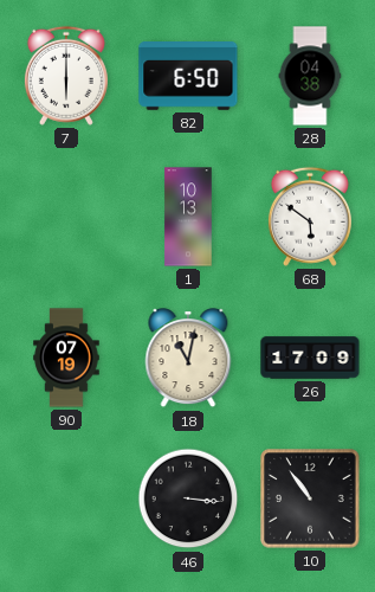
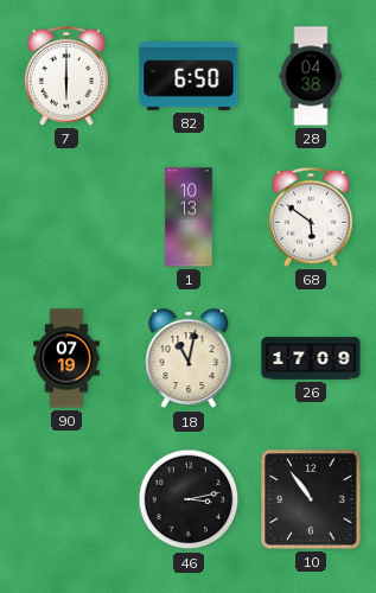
46: 3:16 -> 3:13
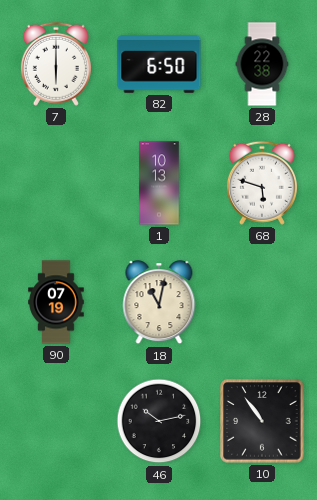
28: 04:38 -> 22:38
68: 5:51 -> 5:48
26: 17:09 -> none
46: 3:13 -> 10:13
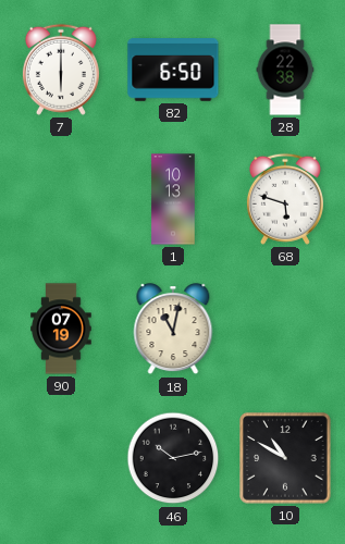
10: 10:54 -> 10:50
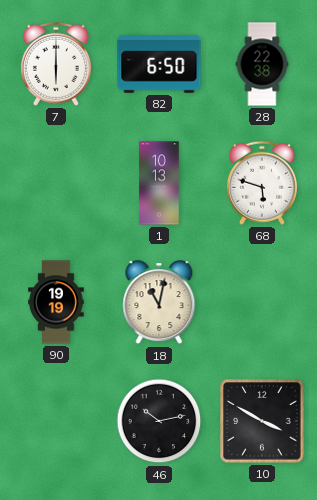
90: 07:19 -> 19:19
10: 10:50 -> 3:50
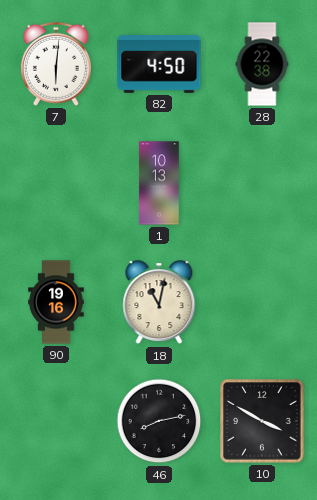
7: 6:00 -> 6:01
82: 6:50 -> 4:50
68: 5:48 -> none
90: 19:19 -> 19:16
46: 10:13 -> 8:13
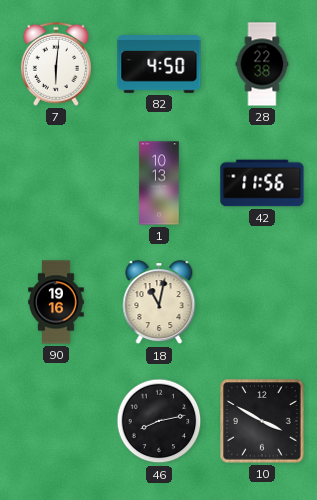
42: none -> 11:56
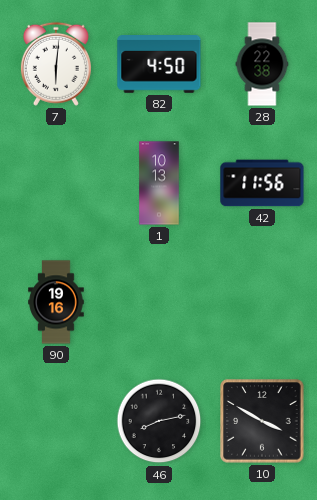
18: 11:02 -> none
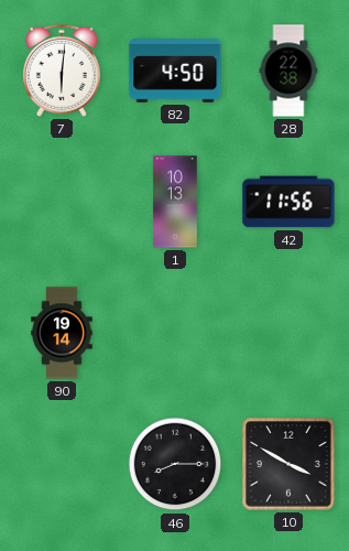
90: 19:16 -> 19:14
46: 8:13 -> 8:15
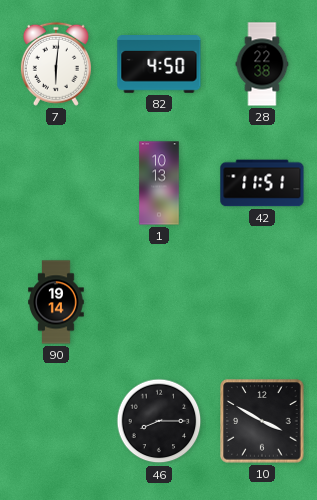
42: 11:56 -> 11:51
